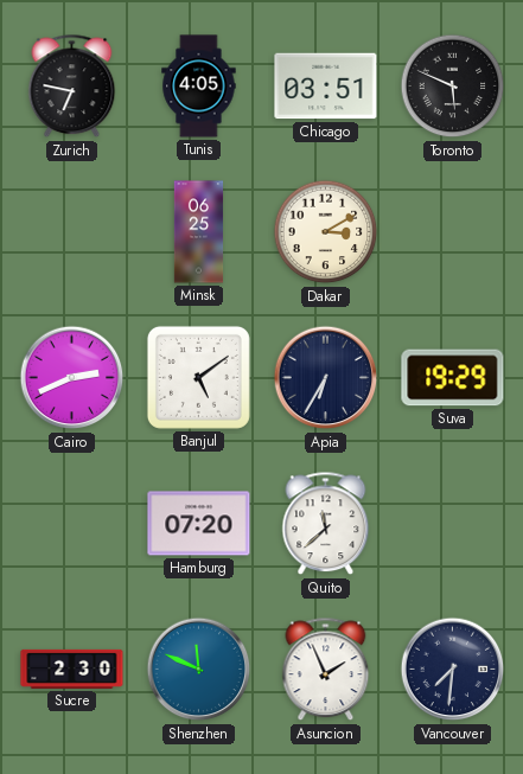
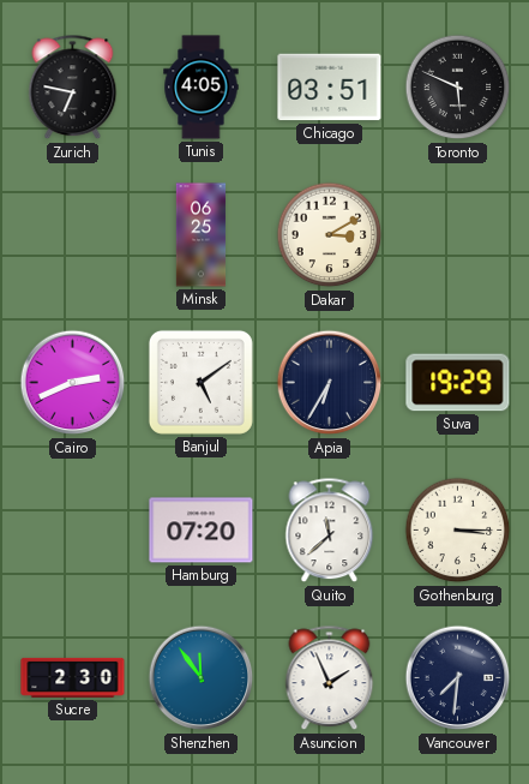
Gothenburg: none -> 3:15
Shenzhen: 11:49 -> 11:54
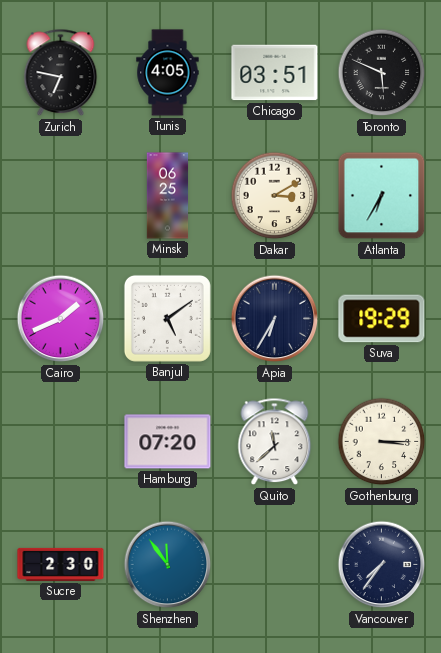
Atlanta: none -> 6:35
Cairo: 2:41 -> 1:41
Asuncion: 1:56 -> none
Vancouver: 7:31 -> 7:36
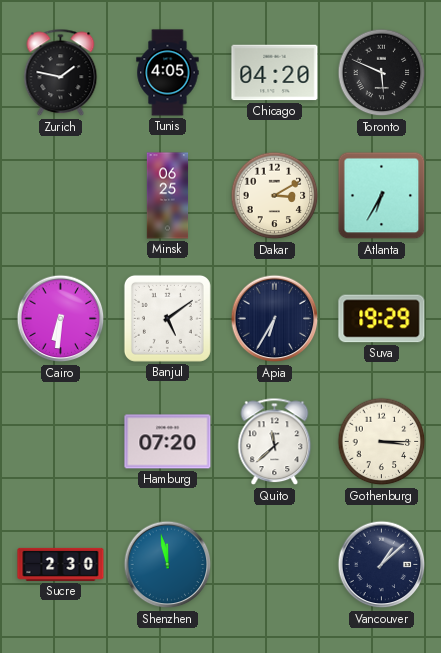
Zurich: 6:47 -> 1:47
Chicago: 03:51 -> 04:20
Cairo: 1:41 -> 6:31
Shenzhen: 11:54 -> 11:58
Vancouver: 7:36 -> 1:08
